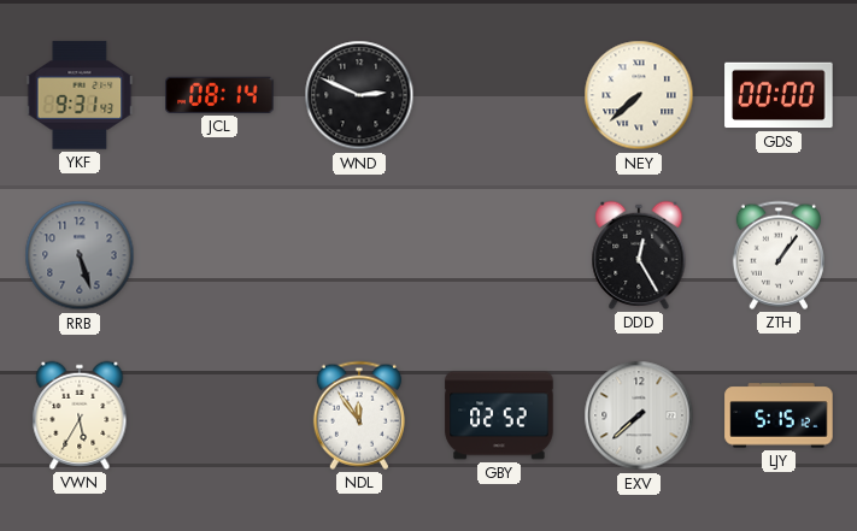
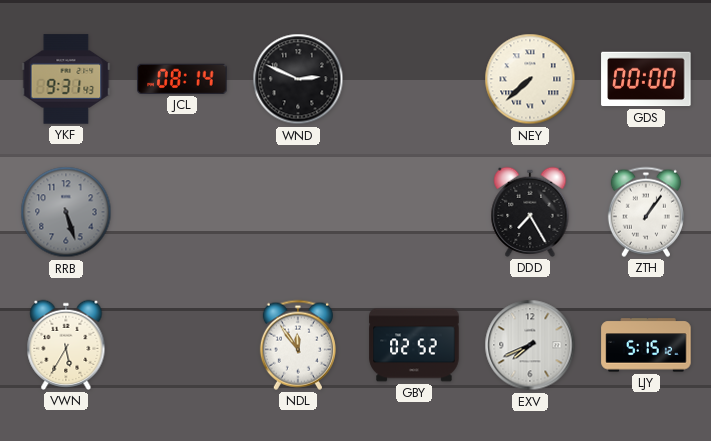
DDD: 12:25 -> 7:25
EXV: 7:38 -> 7:41
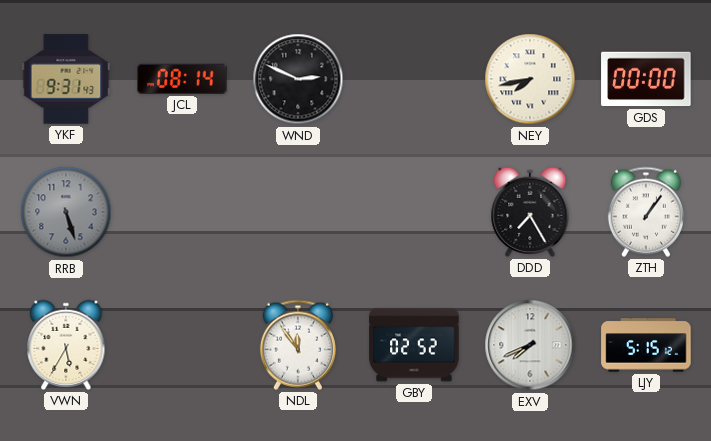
NEY: 7:38 -> 7:43
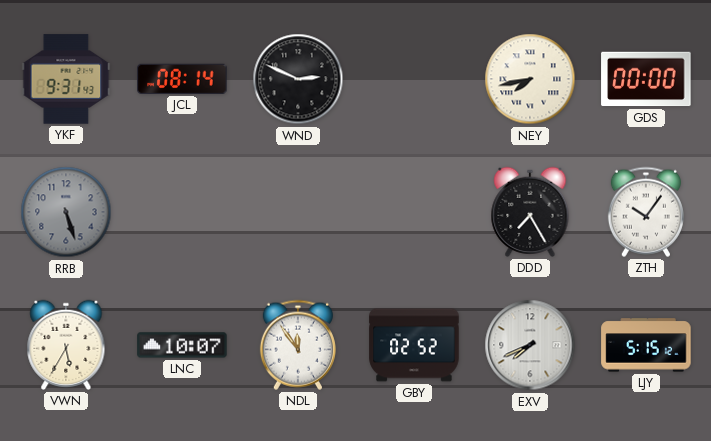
ZTH: 1:06 -> 10:06
LNC: none -> 10:07
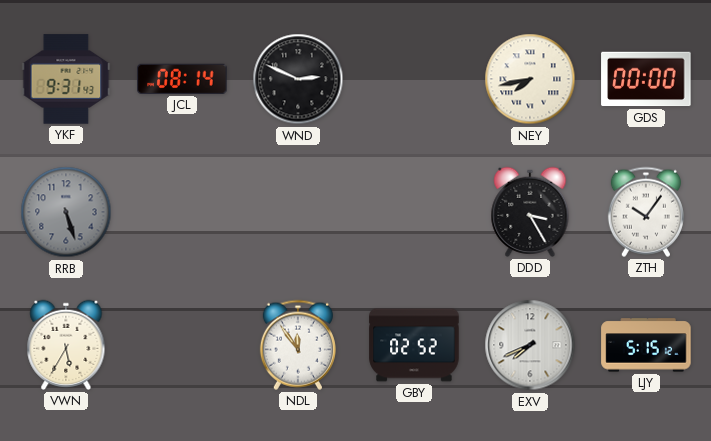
DDD: 7:25 -> 3:25
LNC: 10:07 -> none
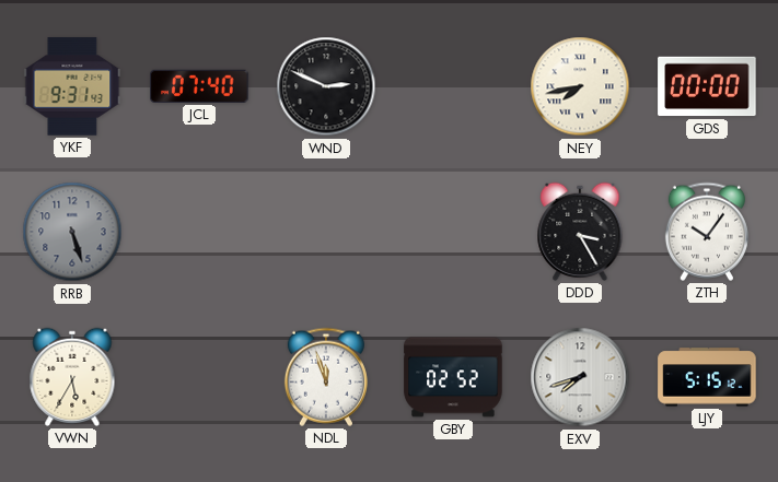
JCL: 08:14 -> 07:40
NDL: 11:54 -> 11:57
EXV: 7:41 -> 7:42
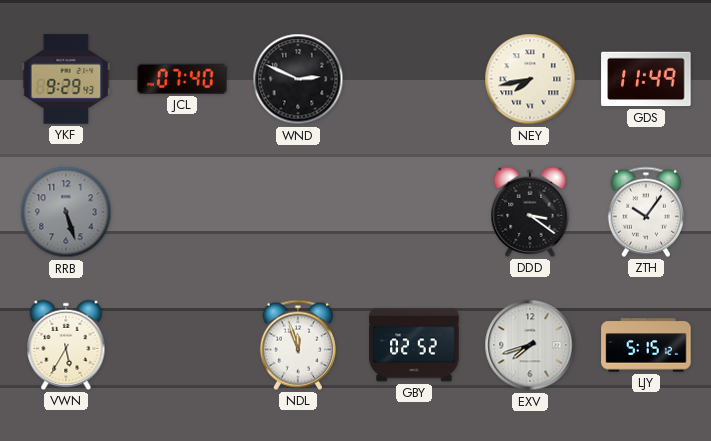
YKF: 9:31 -> 9:29
GDS: 00:00 -> 11:49
DDD: 3:25 -> 3:21
